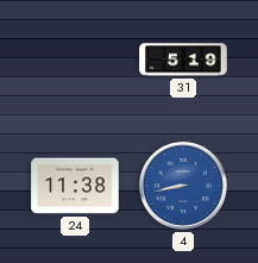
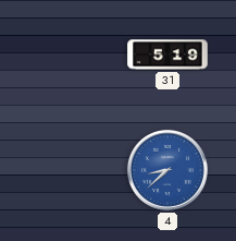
24: 11:38 -> none
4: 8:43 -> 8:38
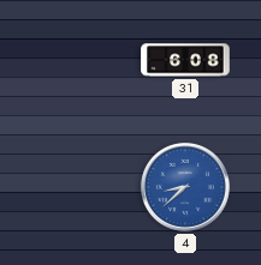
31: 5:19 -> 6:08
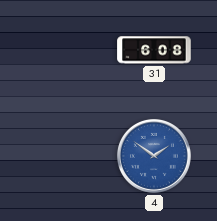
4: 8:38 -> 1:51
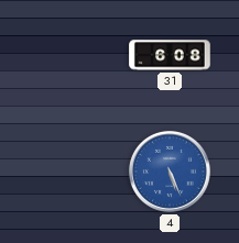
4: 1:51 -> 5:26
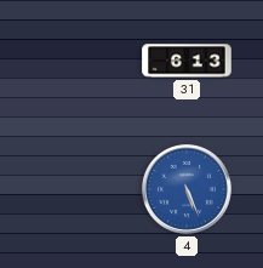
31: 6:08 -> 6:13
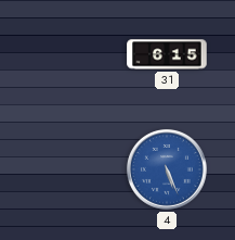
31: 6:13 -> 6:15
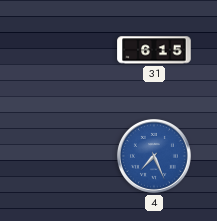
4: 5:26 -> 7:26
